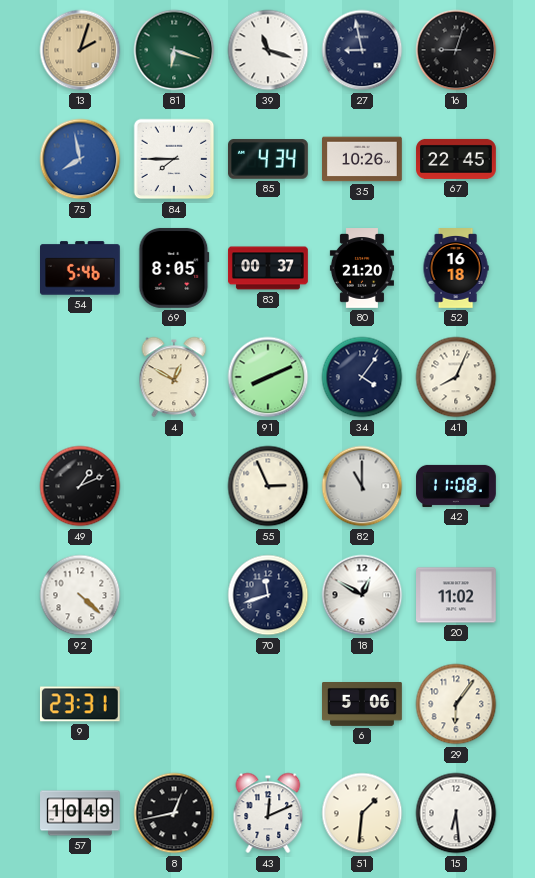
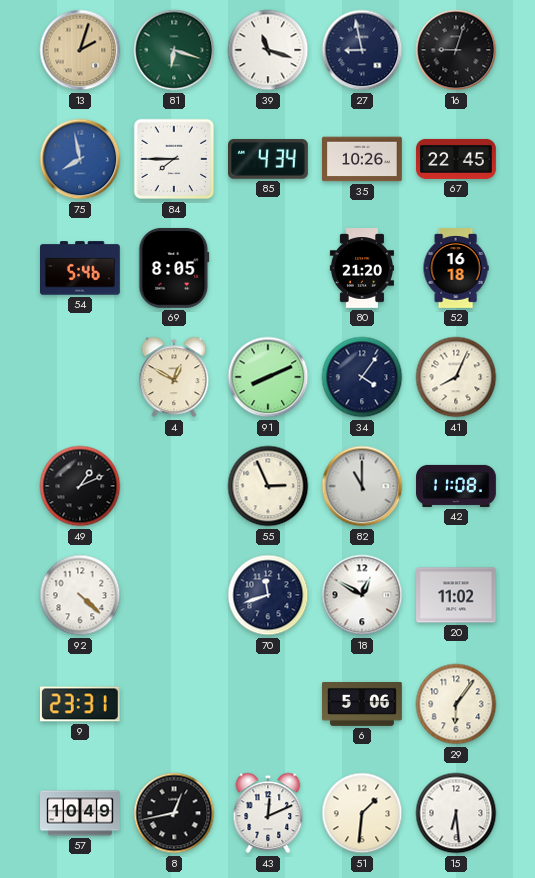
83: 00:37 -> none
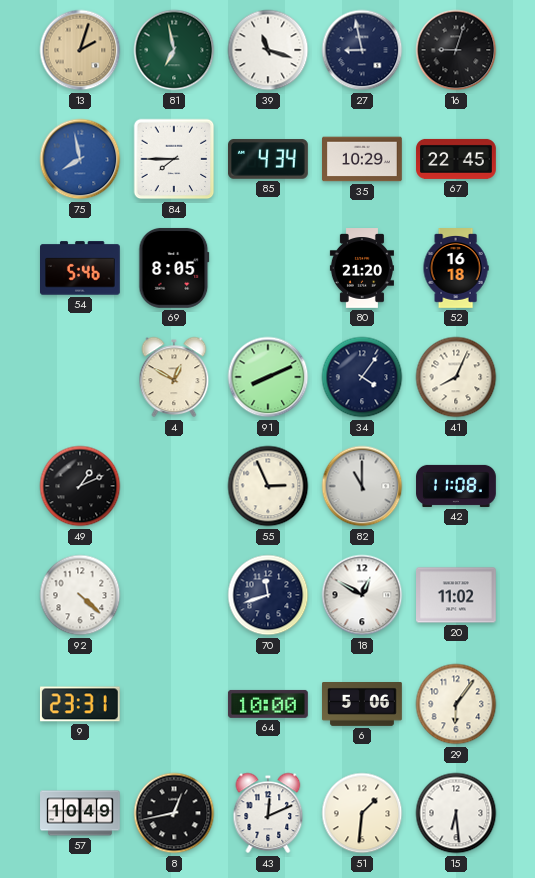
81: 6:18 -> 6:58
35: 10:26 -> 10:29
64: none -> 10:00
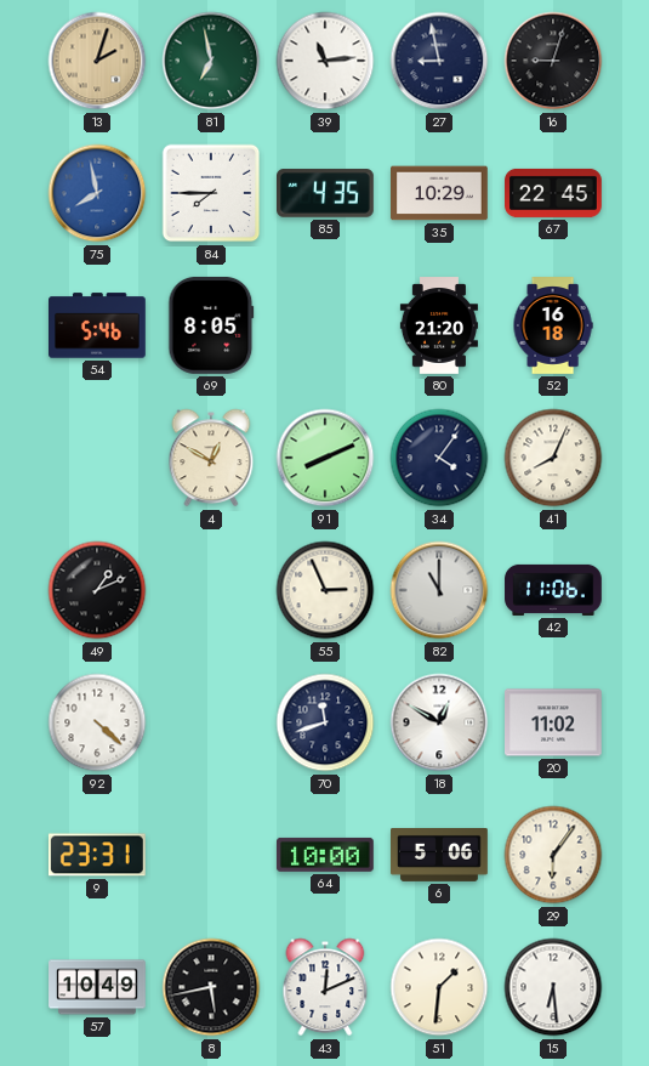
39: 11:18 -> 11:14
85: 4:34 -> 4:35
42: 11:08 -> 11:06
8: 12:43 -> 5:43
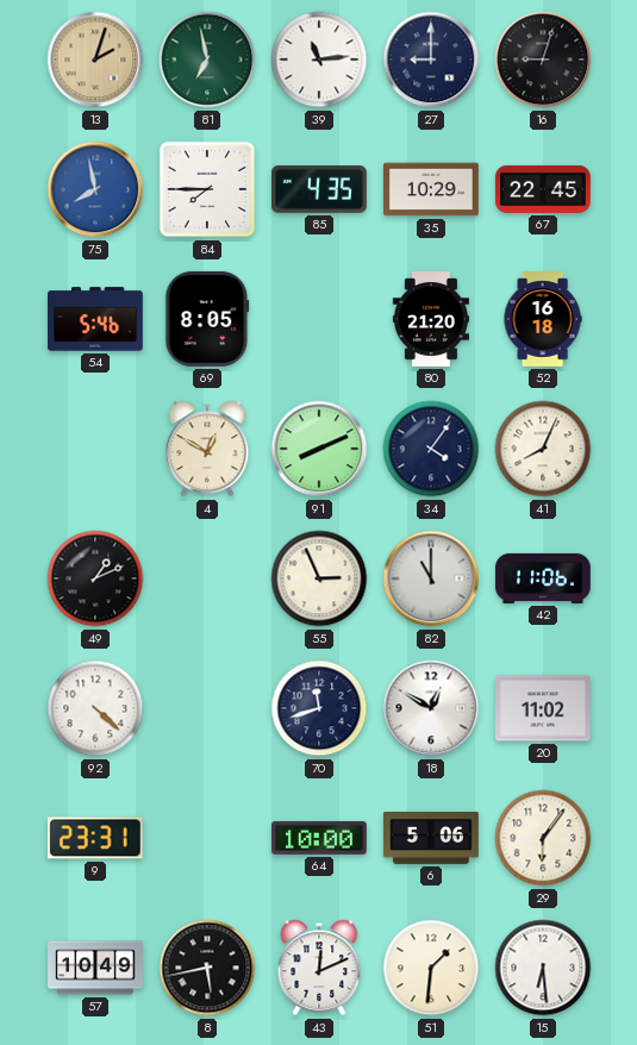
27: 8:58 -> 9:00
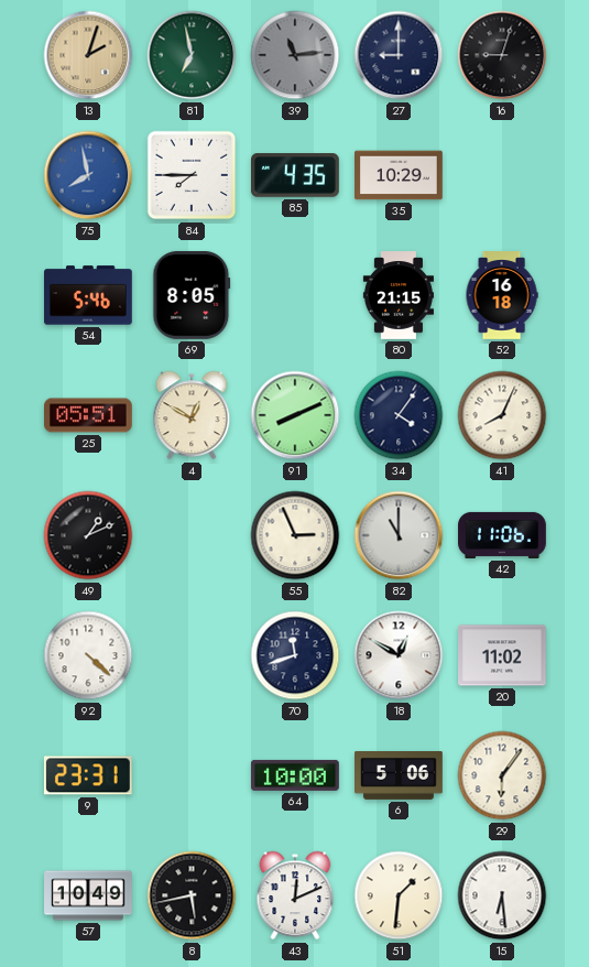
39 dial: white -> grey
67: 22:45 -> none
80: 21:20 -> 21:15
25: none -> 05:51
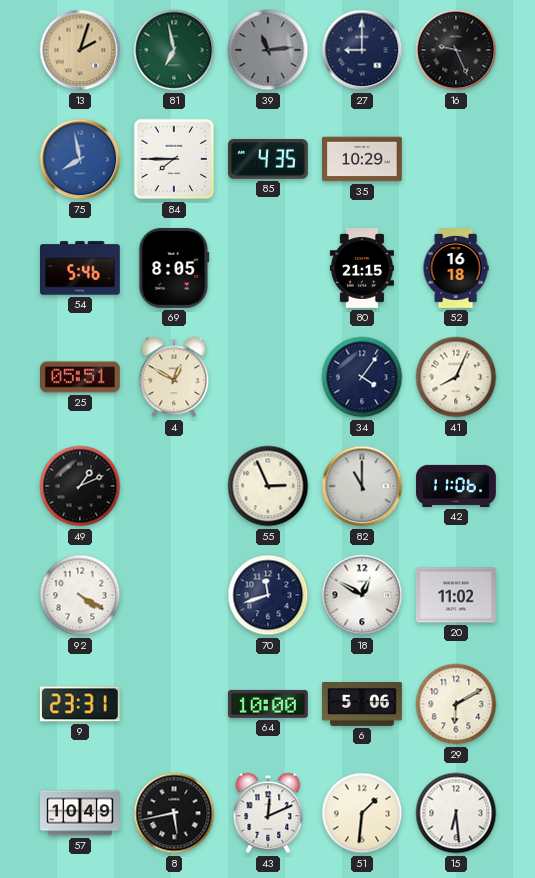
16: 9:03 -> 9:26
91: 8:11 -> none
92: 4:22 -> 4:20
29: 6:06 -> 6:10
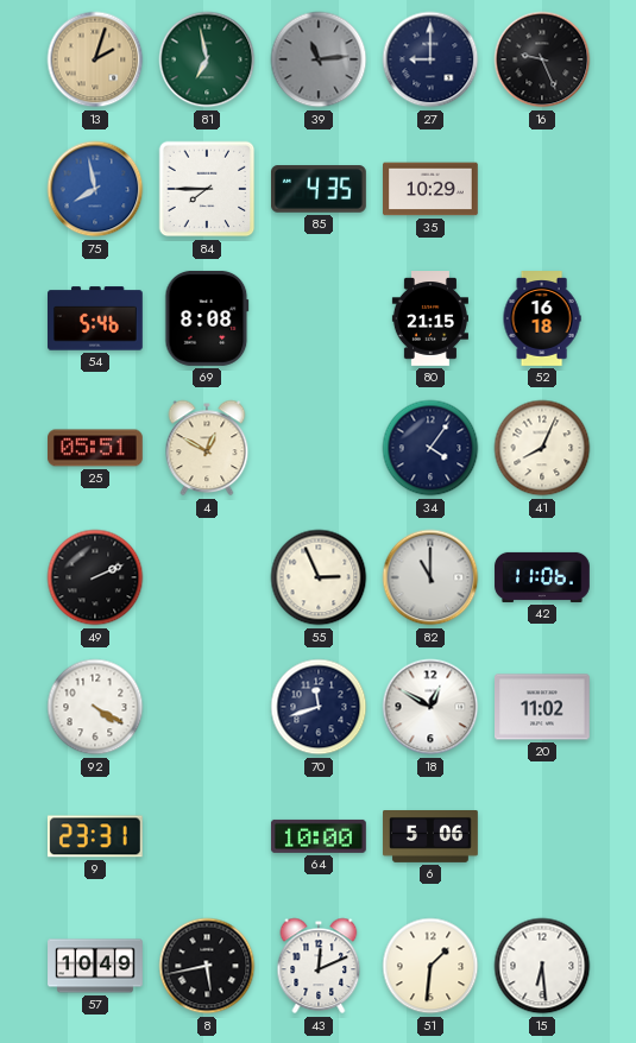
69: 8:05 -> 8:08
49: 1:11 -> 2:11
29: 6:10 -> none
